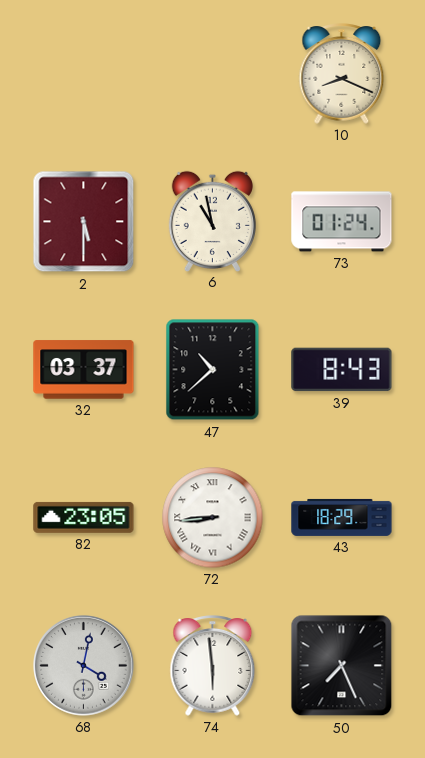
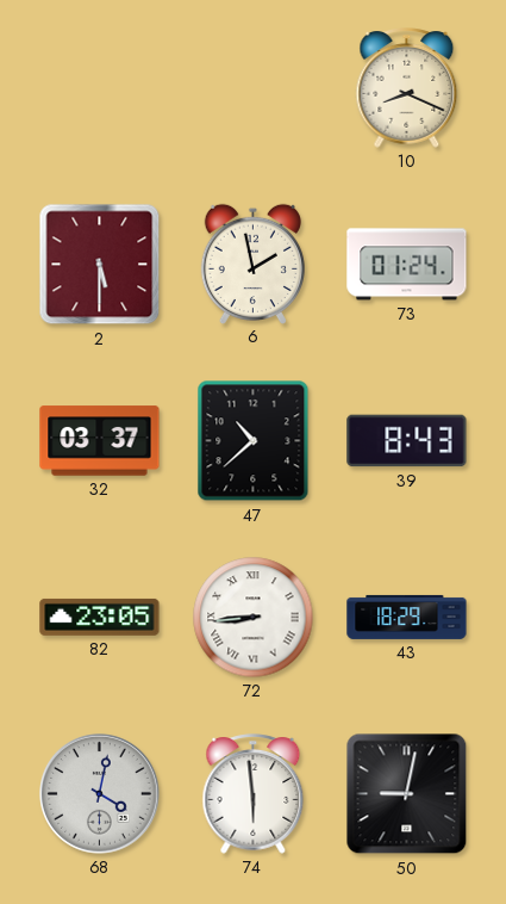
6: 10:58 -> 1:58
50: 7:26 -> 9:02
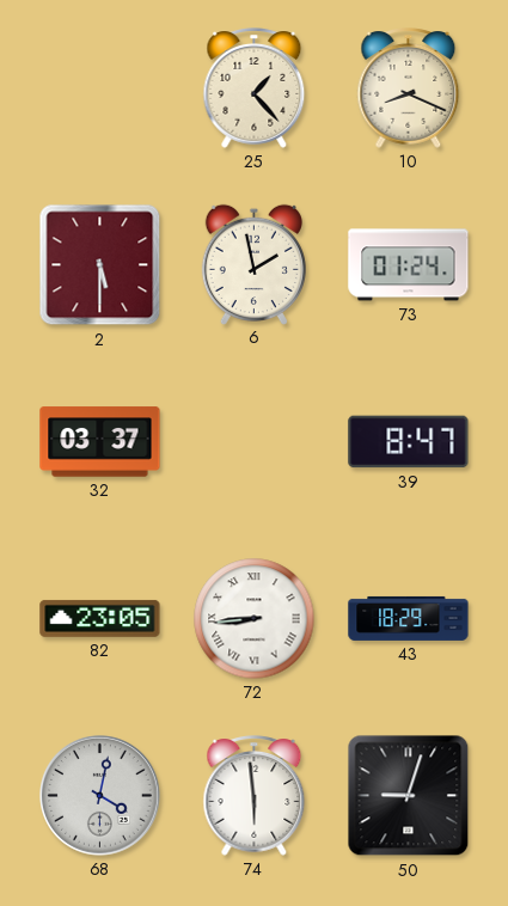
25: none -> 1:23
47: 10:38 -> none
39: 8:43 -> 8:47
50: 9:02 -> 9:03
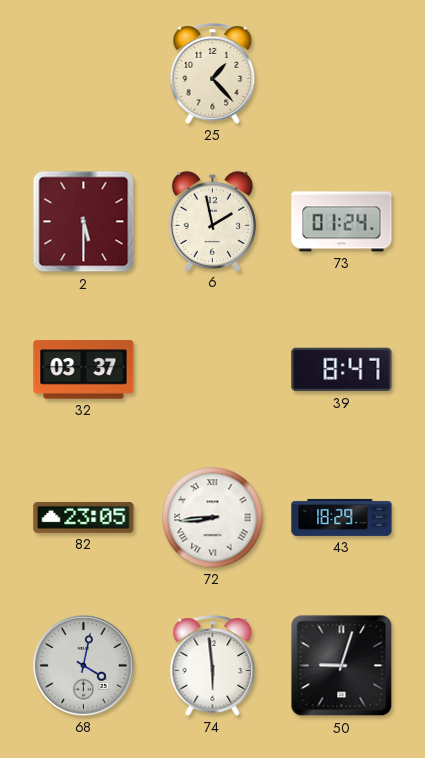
10: 8:19 -> none
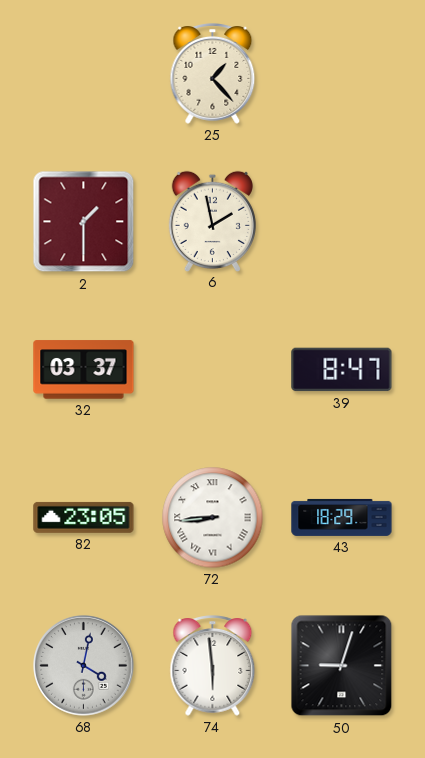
2: 5:30 -> 1:30
73: 01:24 -> none
